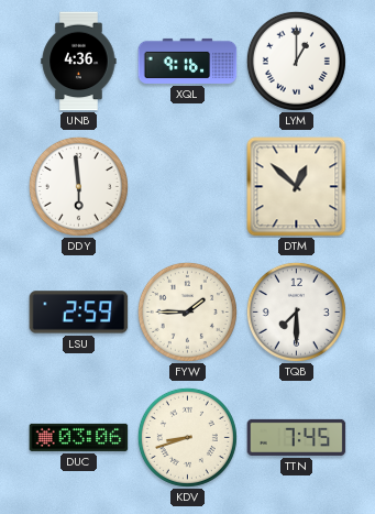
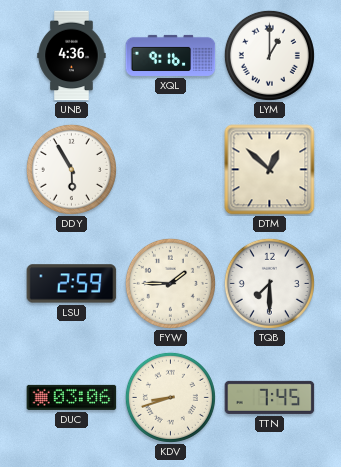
DDY: 5:59 -> 5:55
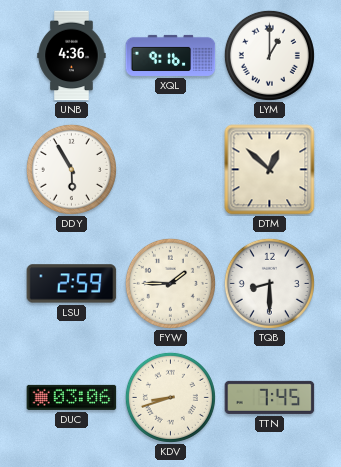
TQB: 7:30 -> 8:30
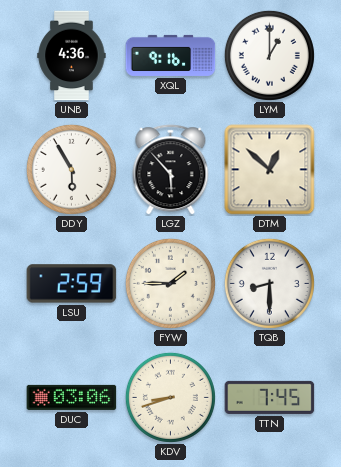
LGZ: none -> 5:53
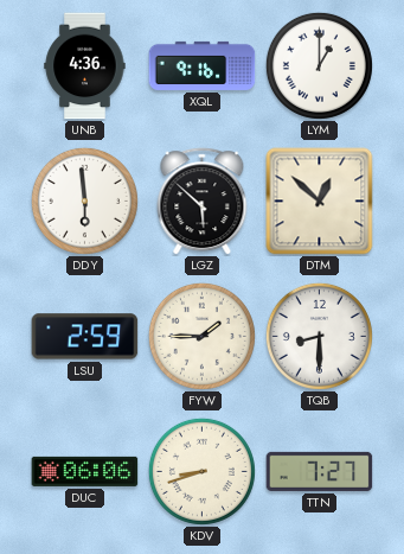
DDY: 5:55 -> 5:59
LGZ: 5:53 -> 5:52
DUC: 03:06 -> 06:06
TTN: 7:45 -> 7:27
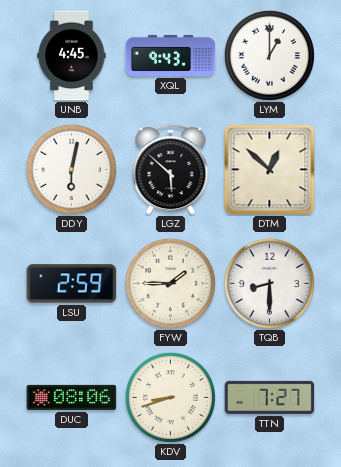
UNB: 4:36 -> 4:45
XQL: 9:16 -> 9:43
DDY: 5:59 -> 6:02
DUC: 06:06 -> 08:06
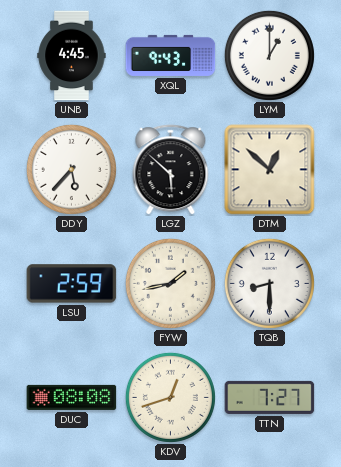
DDY: 6:02 -> 5:37
FYW: 1:45 -> 1:43
DUC: 08:06 -> 08:08
KDV: 8:42 -> 12:42
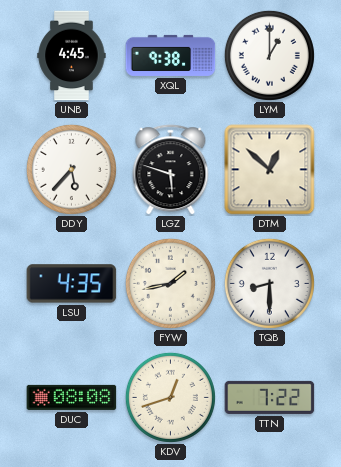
XQL: 9:43 -> 9:38
LGZ: 5:52 -> 5:48
LSU: 2:59 -> 4:35
TTN: 7:27 -> 7:22
